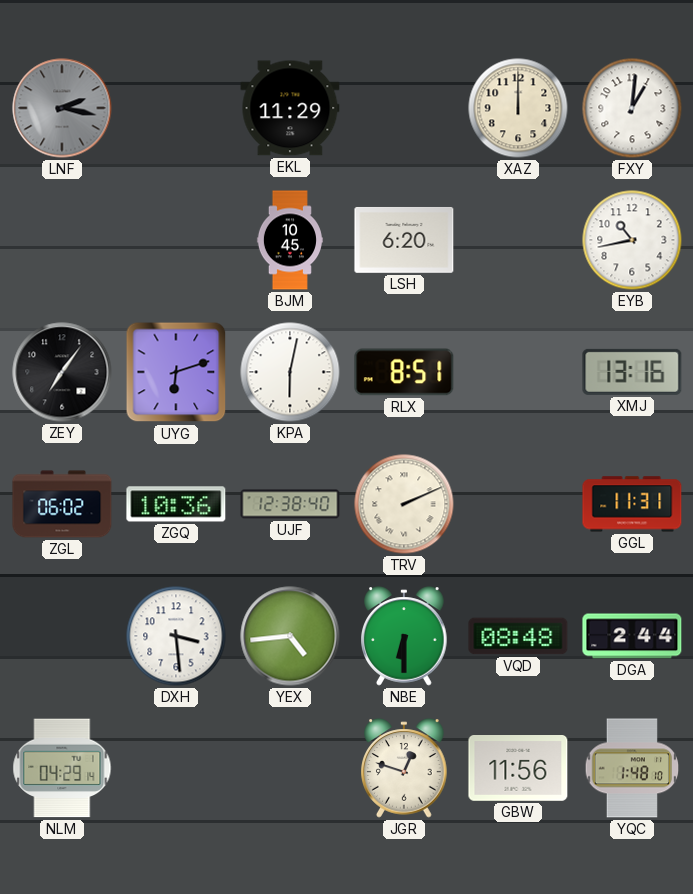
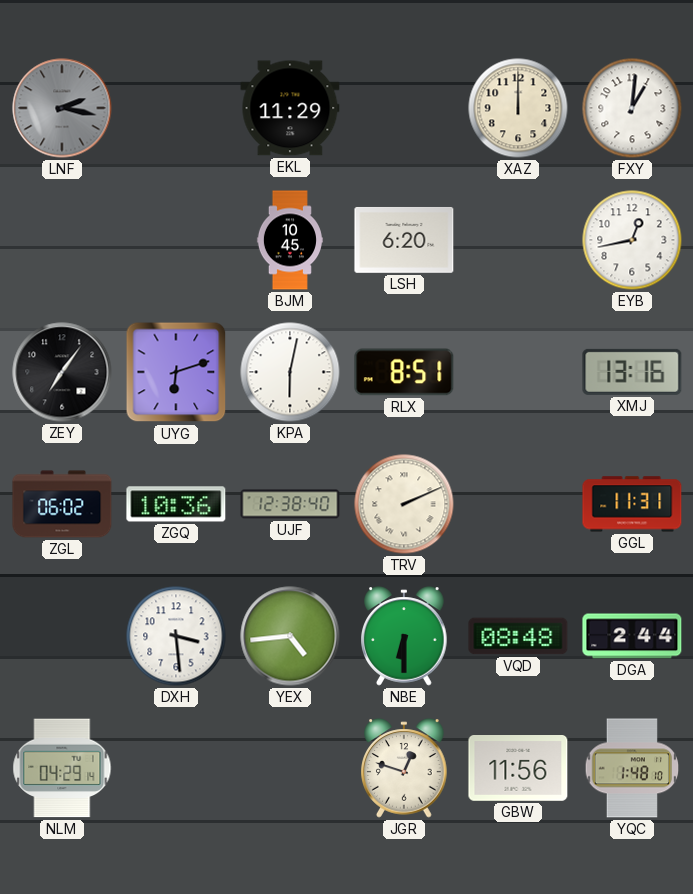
EYB: 10:43 -> 12:43
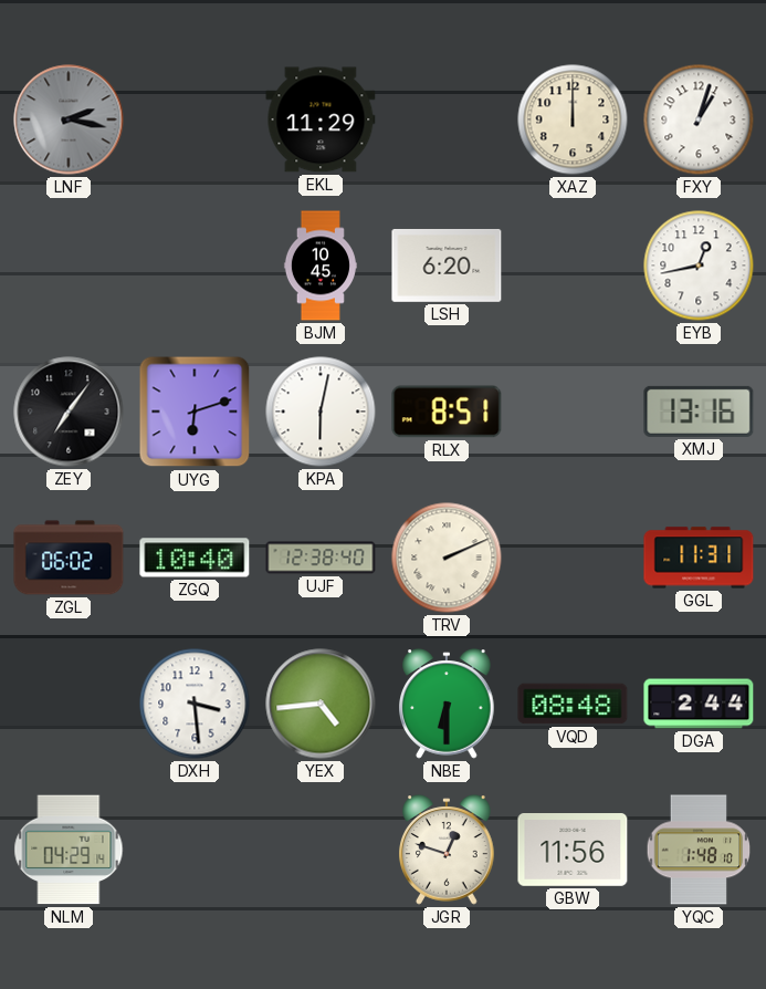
FXY: 1:01 -> 1:03
ZGQ: 10:36 -> 10:40
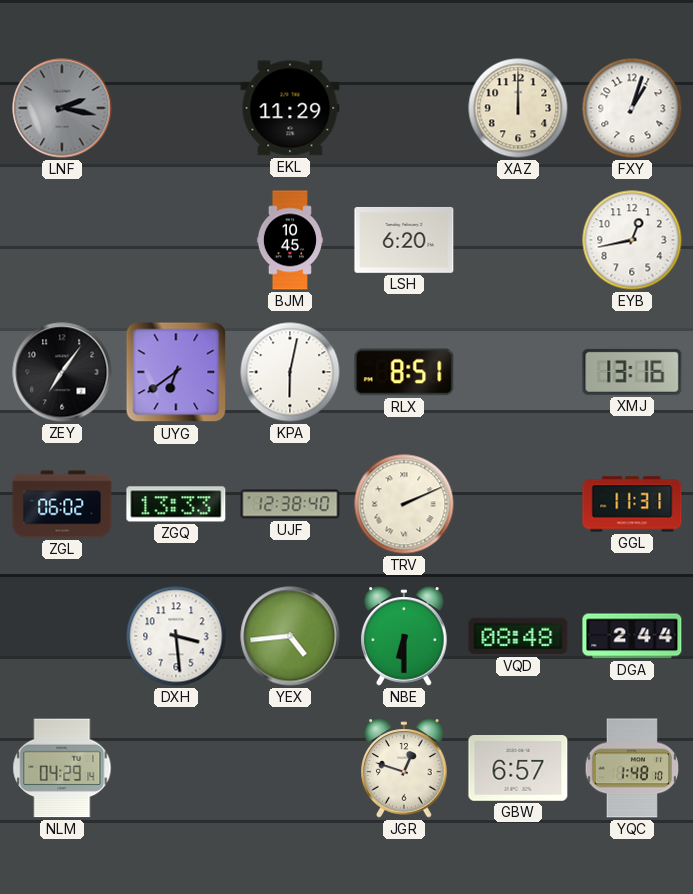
UYG: 6:12 -> 6:39
ZGQ: 10:40 -> 13:33
GBW: 11:56 -> 6:57
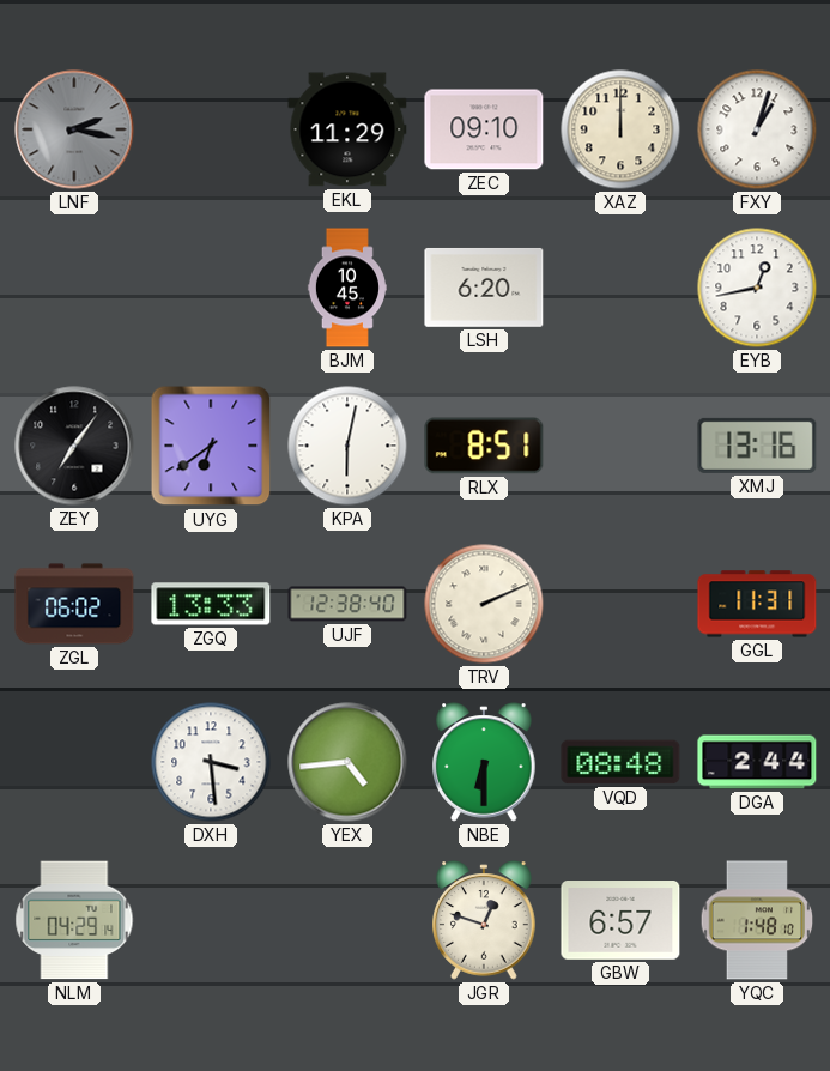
ZEC: none -> 09:10
